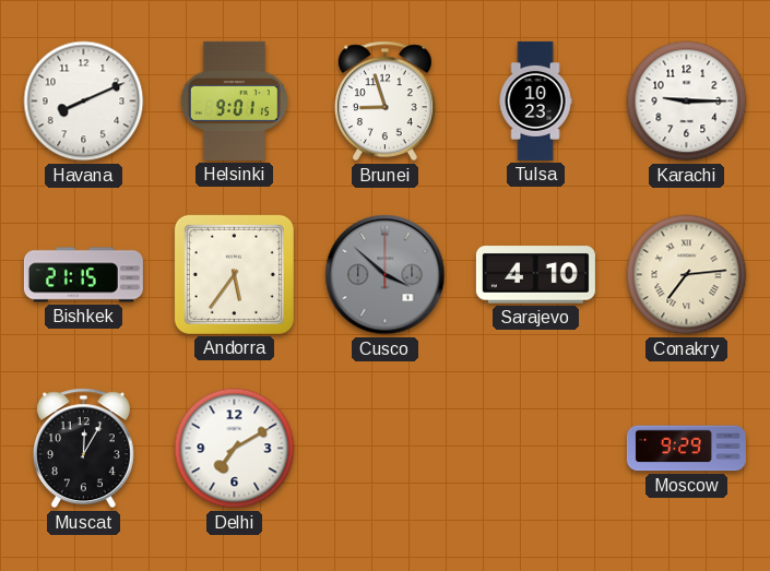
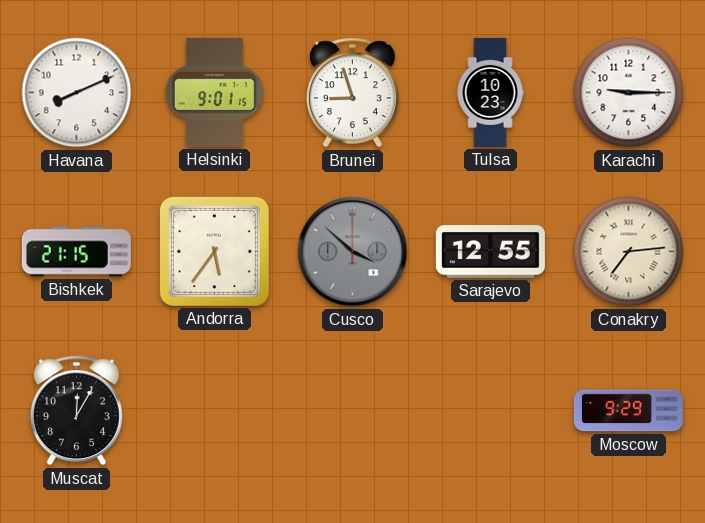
Sarajevo: 4:10 -> 12:55
Delhi: 7:10 -> none
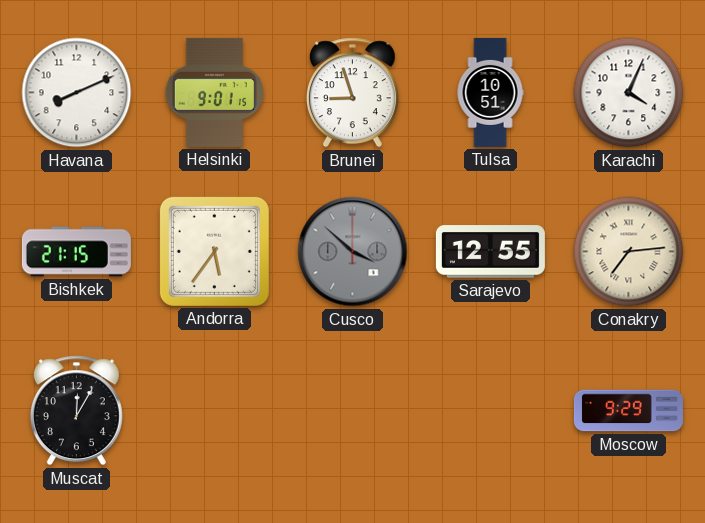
Tulsa: 10:23 -> 10:51
Karachi: 9:15 -> 4:04
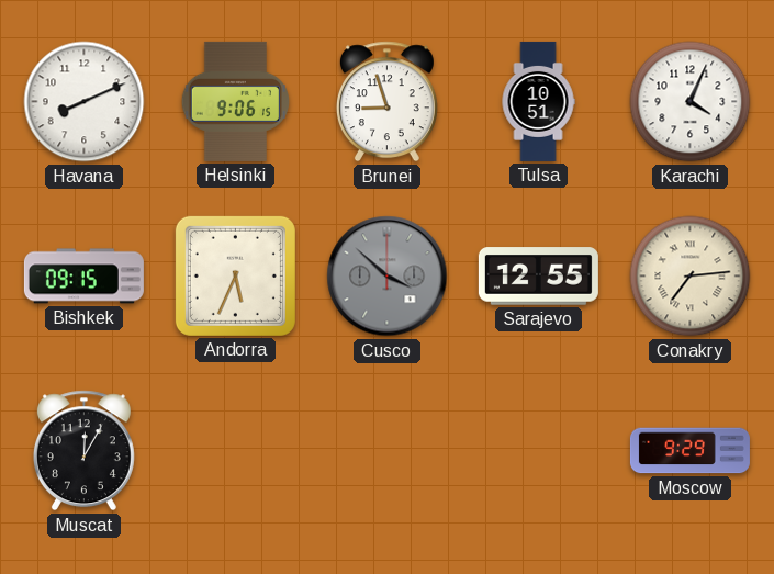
Helsinki: 9:01 -> 9:06
Bishkek: 21:15 -> 09:15
Andorra: 5:36 -> 5:34
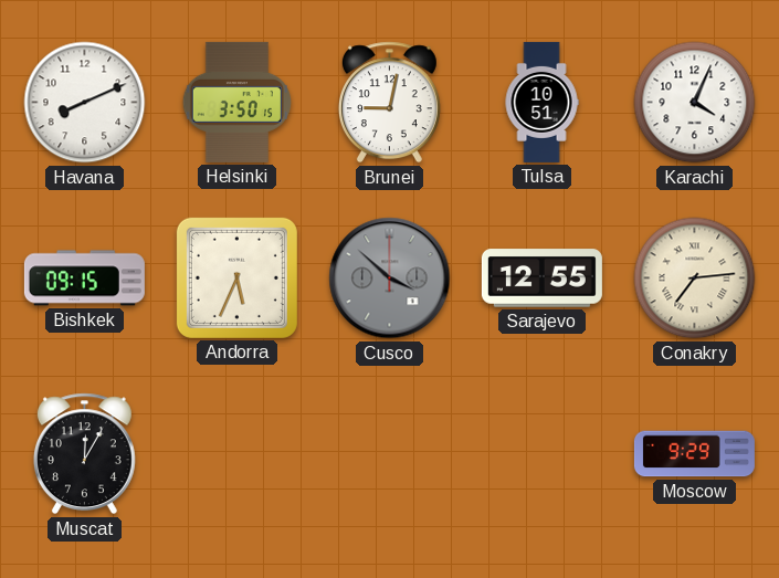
Helsinki: 9:06 -> 3:50
Brunei: 8:57 -> 9:02
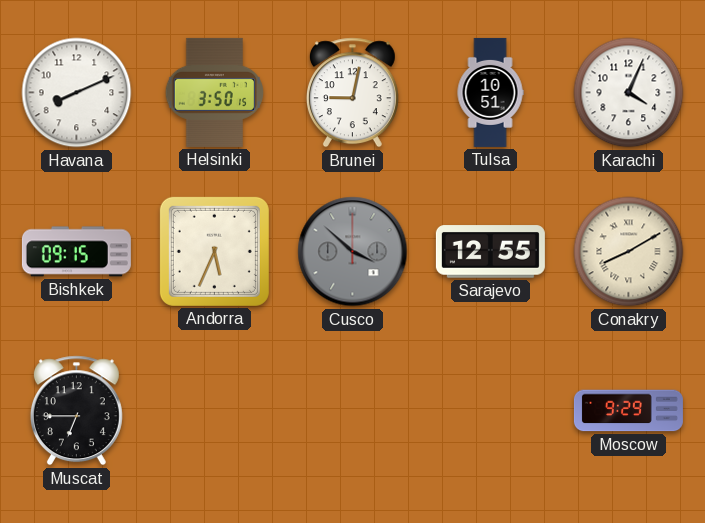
Conakry: 7:14 -> 8:10
Muscat: 12:05 -> 6:45
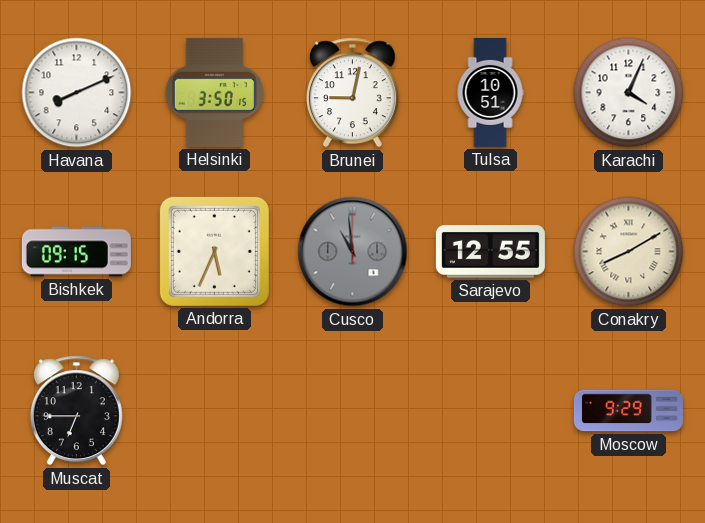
Cusco: 3:52 -> 10:59
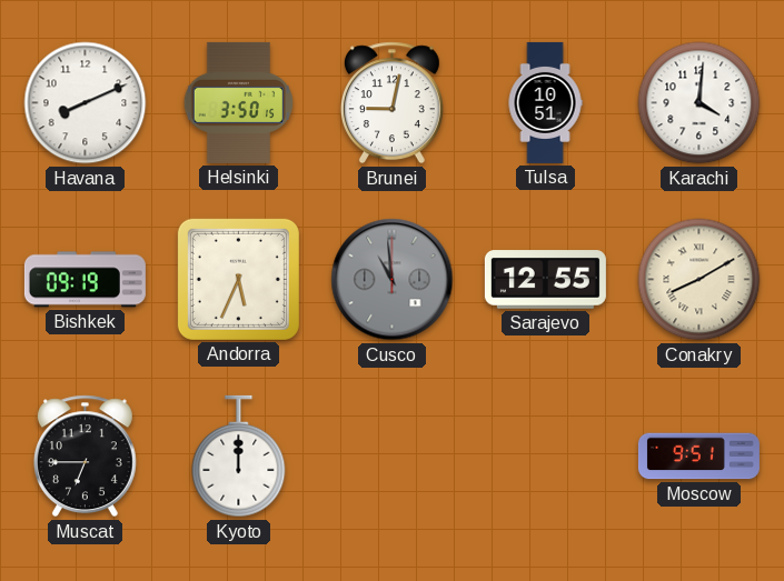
Karachi: 4:04 -> 4:01
Bishkek: 09:15 -> 09:19
Kyoto: none -> 12:00
Moscow: 9:29 -> 9:51
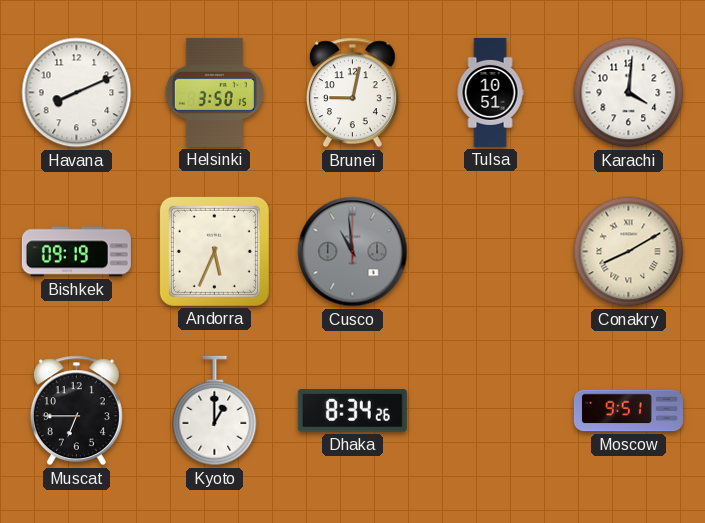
Sarajevo: 12:55 -> none
Kyoto: 12:00 -> 1:00
Dhaka: none -> 8:34
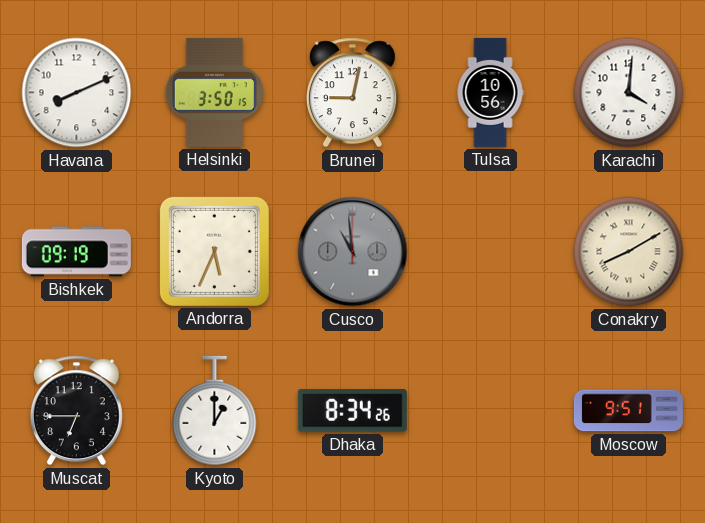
Tulsa: 10:51 -> 10:56
